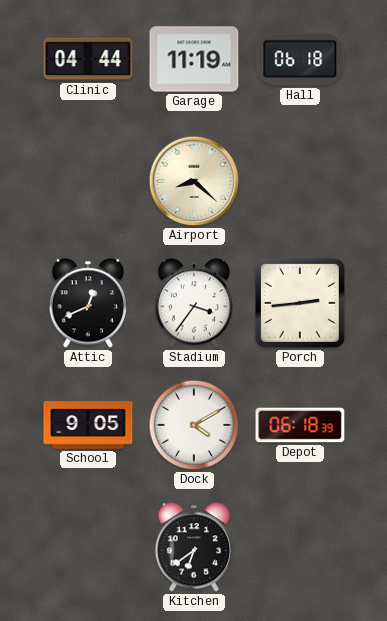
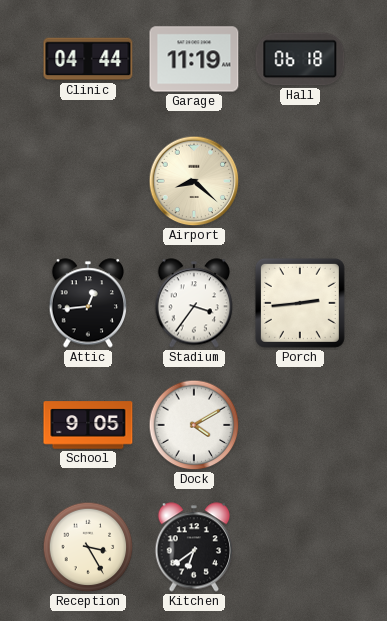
Attic: 12:41 -> 12:44
Depot: 06:18 -> none
Reception: none -> 3:25
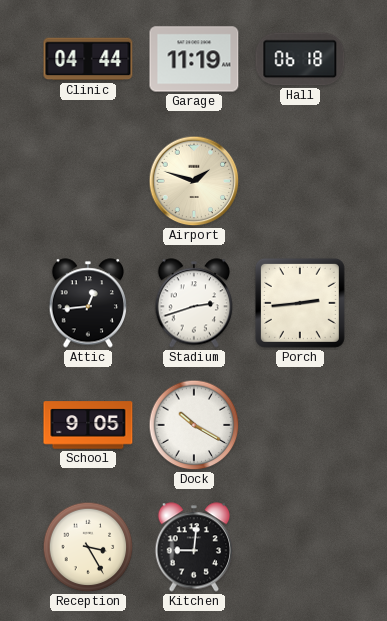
Airport: 8:22 -> 1:48
Stadium: 3:36 -> 2:42
Dock: 4:10 -> 10:20
Kitchen: 6:39 -> 9:01
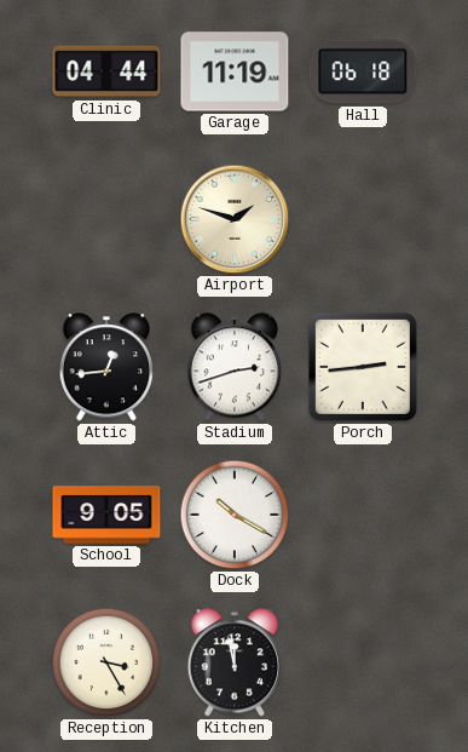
Kitchen: 9:01 -> 11:58
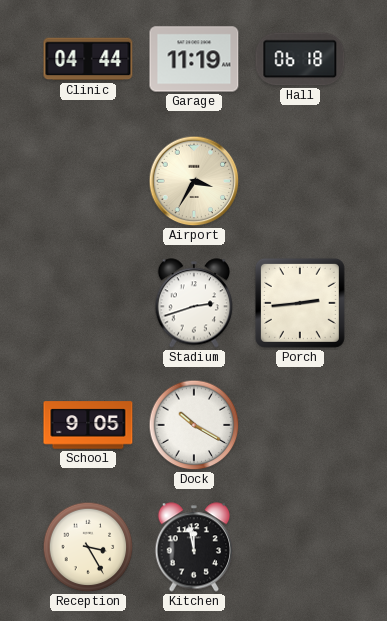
Airport: 1:48 -> 3:35
Attic: 12:44 -> none
